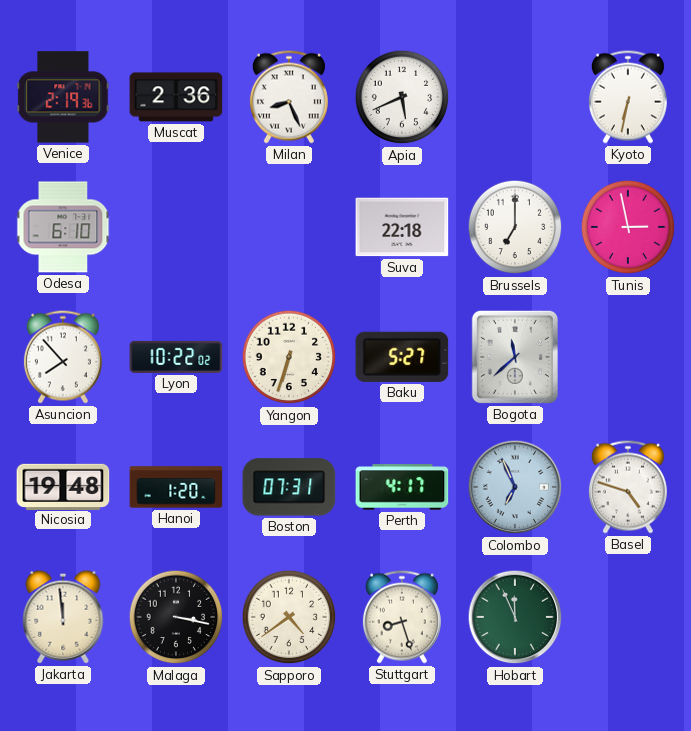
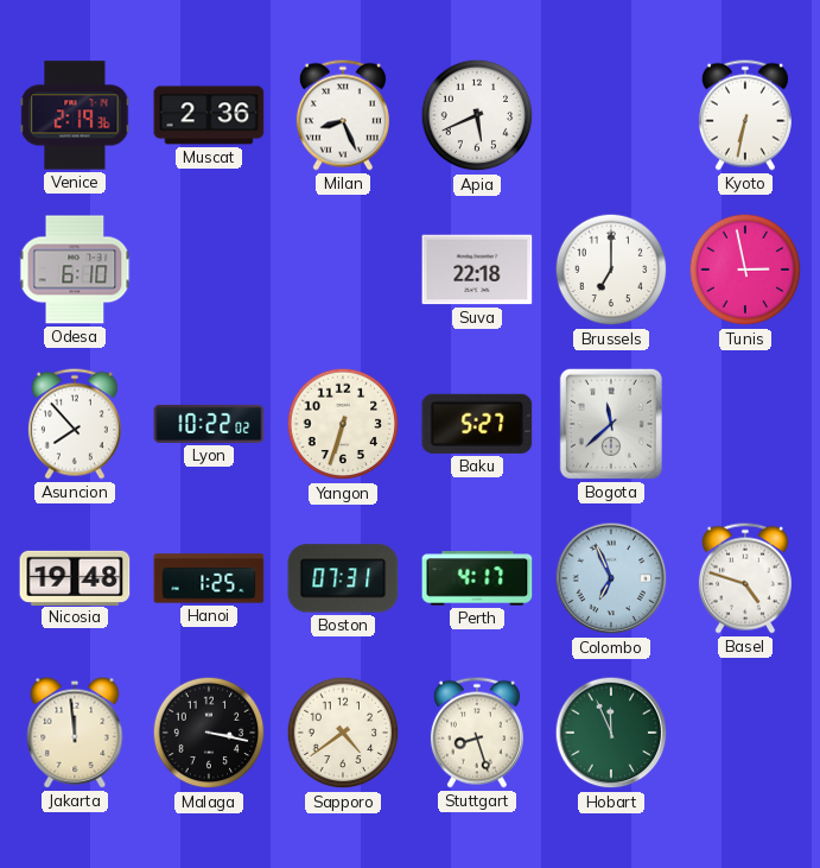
Hanoi: 1:20 -> 1:25
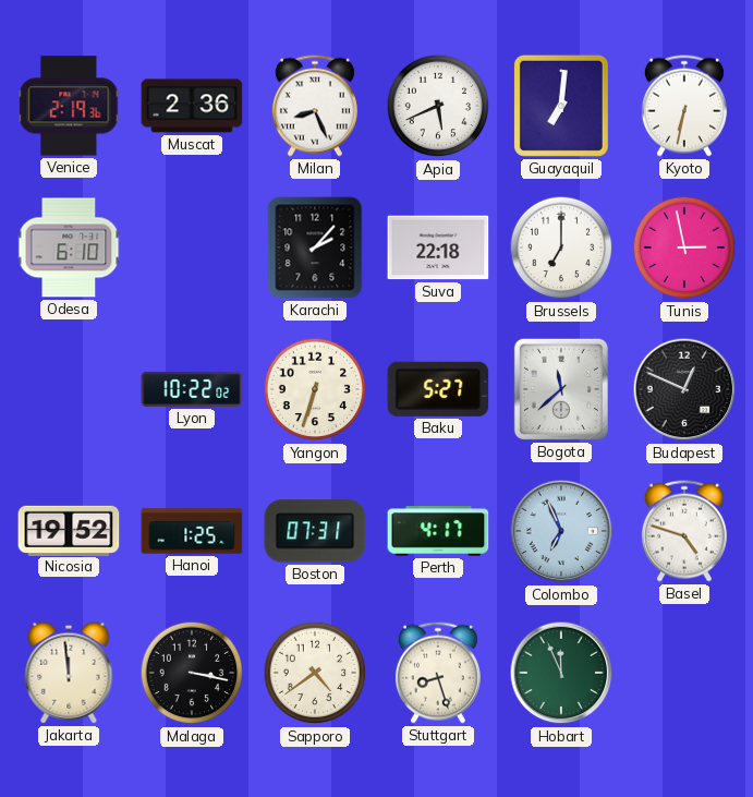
Guayaquil: none -> 7:01
Karachi: none -> 2:07
Asuncion: 7:53 -> none
Budapest: none -> 12:49
Nicosia: 19:48 -> 19:52
